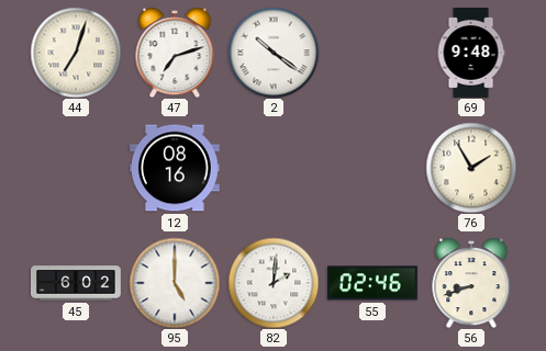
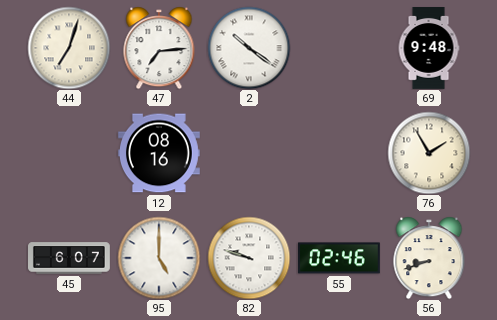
47: 7:12 -> 7:14
45: 6:02 -> 6:07
82: 2:01 -> 9:48
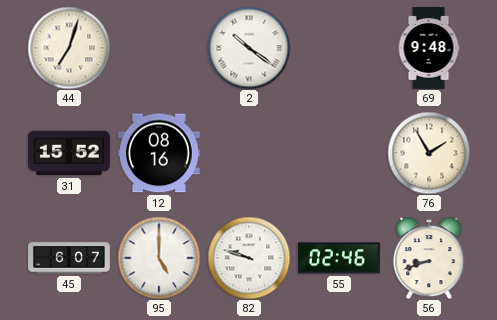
47: 7:14 -> none
31: none -> 15:52
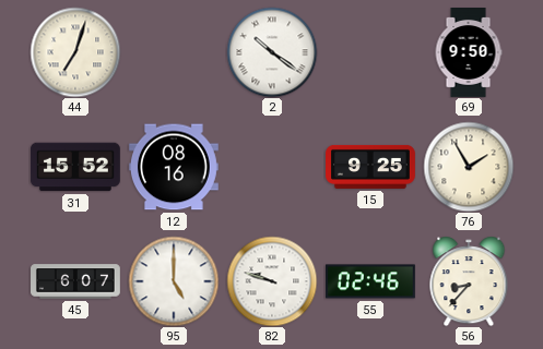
69: 9:48 -> 9:50
15: none -> 9:25
56: 8:42 -> 8:37
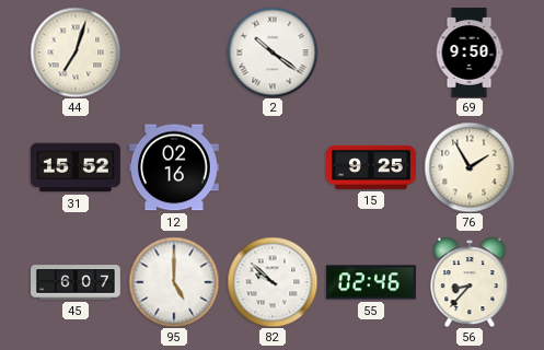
12: 08:16 -> 02:16
82: 9:48 -> 9:52
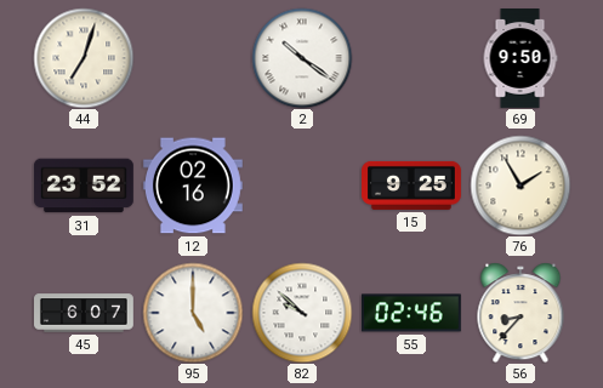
31: 15:52 -> 23:52
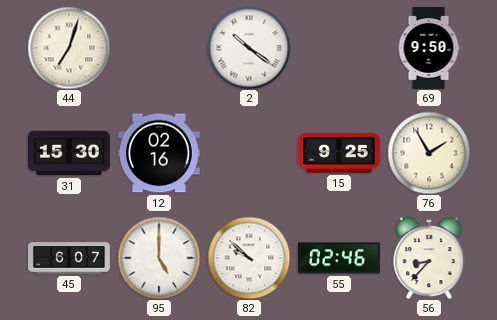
31: 23:52 -> 15:30
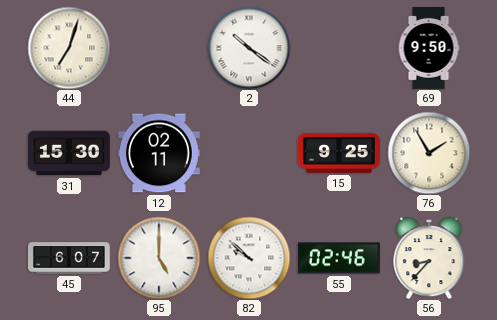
12: 02:16 -> 02:11
